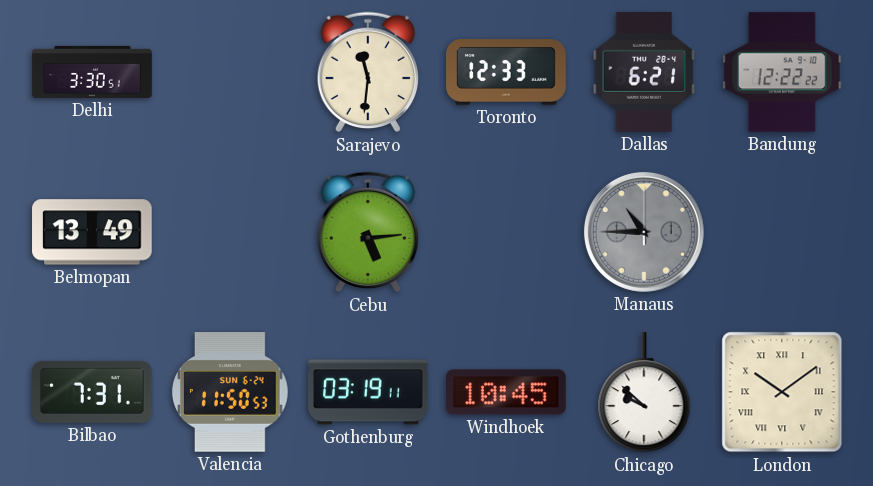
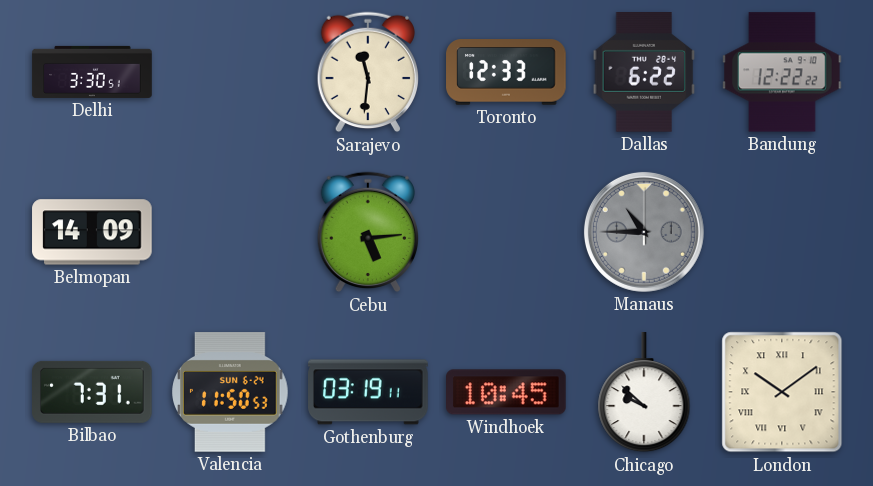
Dallas: 6:21 -> 6:22
Belmopan: 13:49 -> 14:09
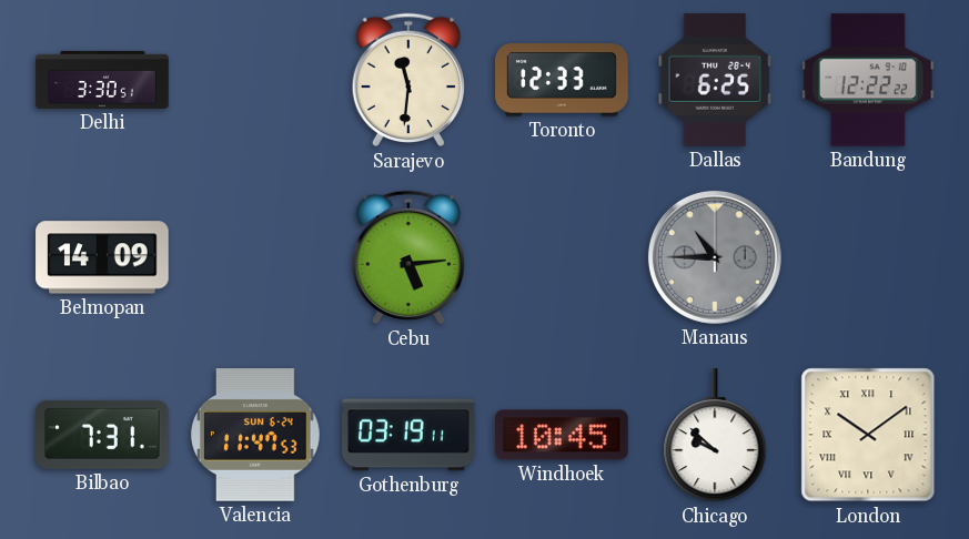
Dallas: 6:22 -> 6:25
Valencia: 11:50 -> 11:47
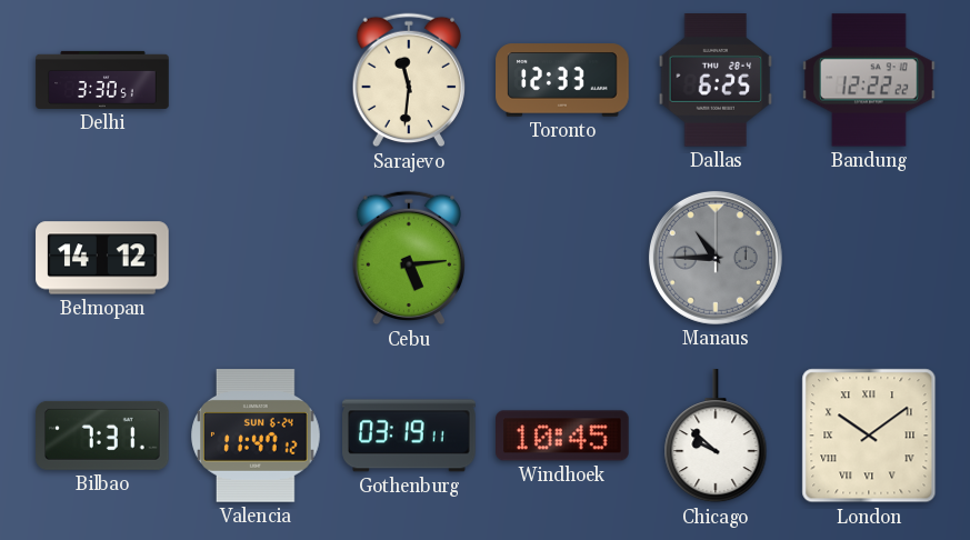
Belmopan: 14:09 -> 14:12
Valencia: 11:47:53 -> 11:47:12
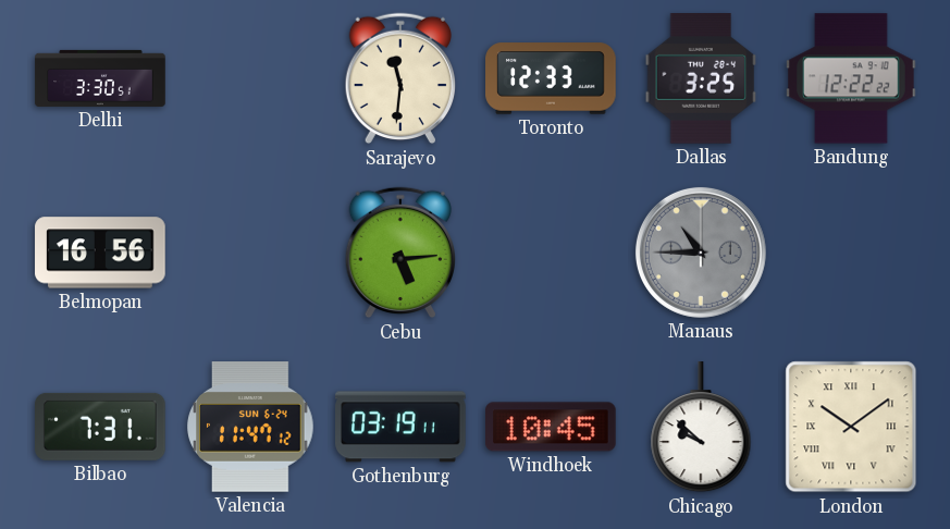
Dallas: 6:25 -> 3:25
Belmopan: 14:12 -> 16:56
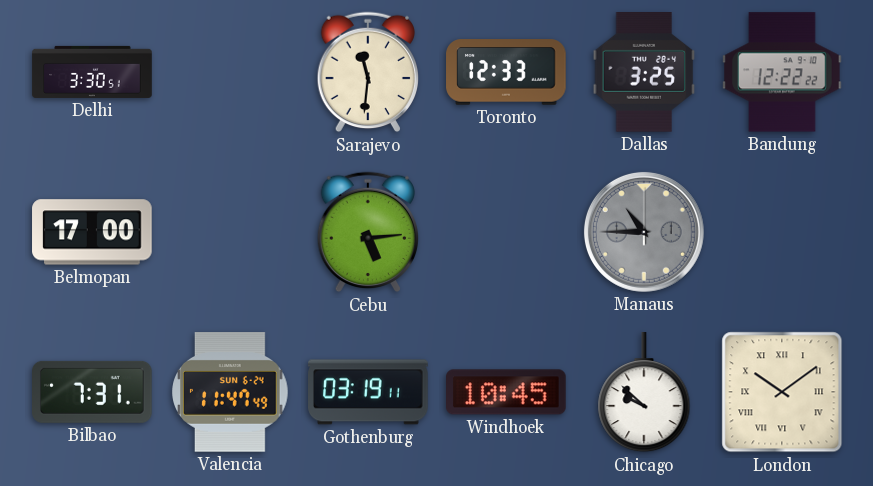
Belmopan: 16:56 -> 17:00
Valencia: 11:47:12 -> 11:47:49
